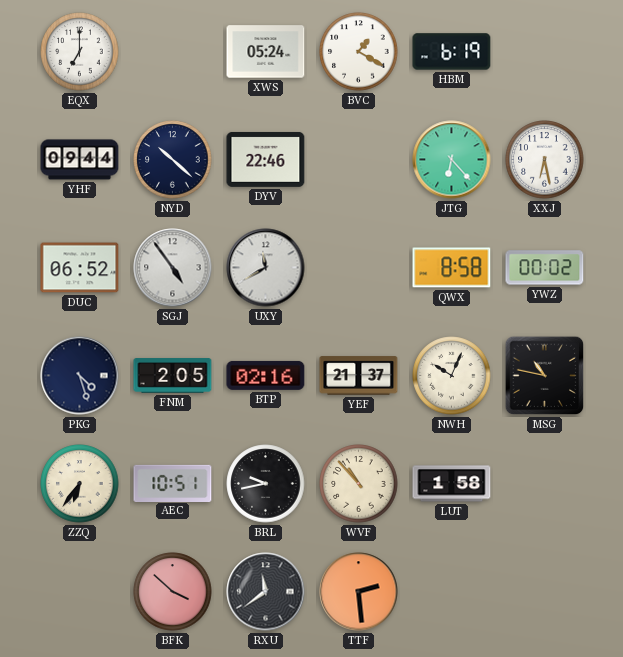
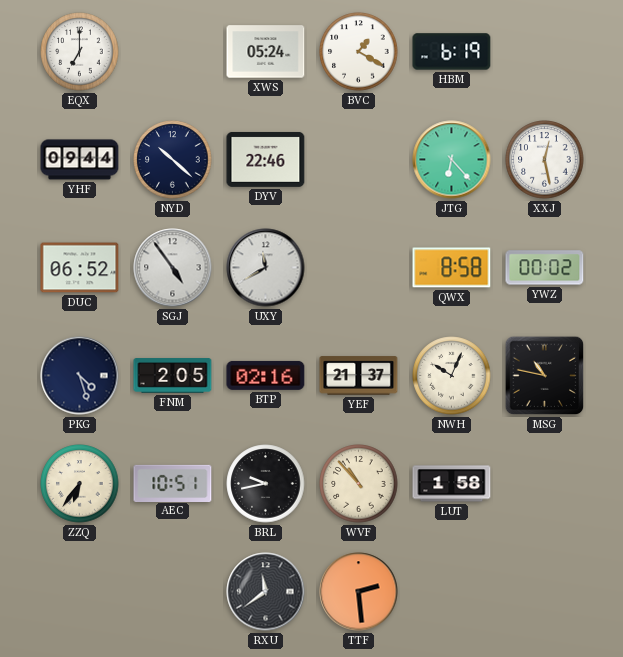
XXJ: 6:28 -> 12:28
BFK: 3:52 -> none
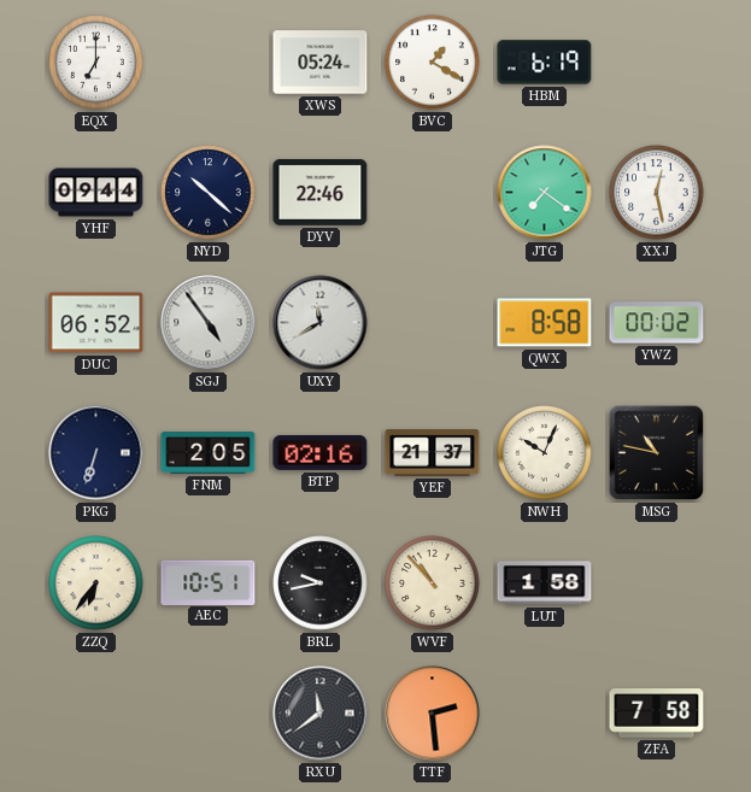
JTG: 6:23 -> 7:21
PKG: 4:27 -> 6:33
ZFA: none -> 7:58
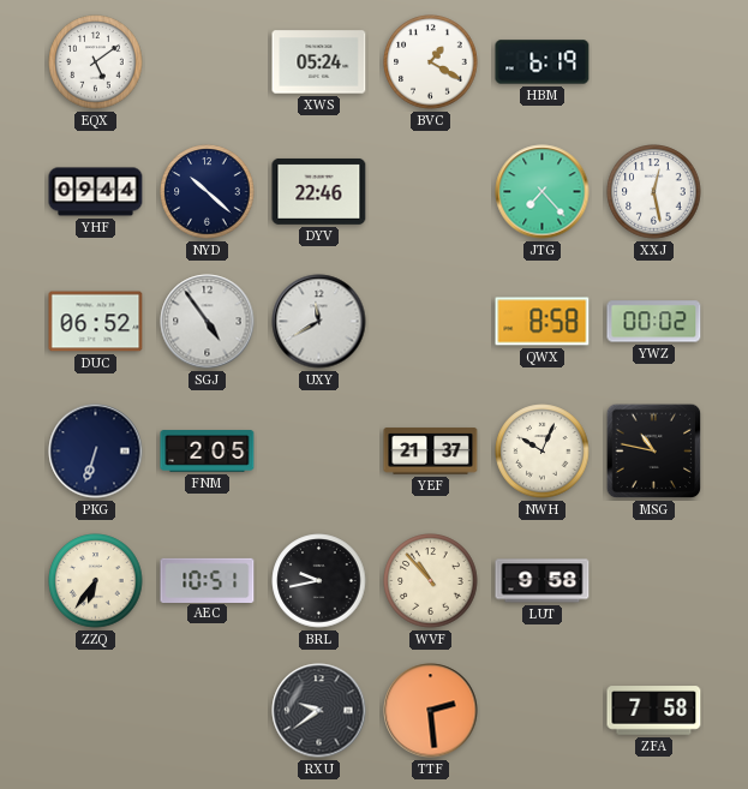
EQX: 7:00 -> 5:09
JTG: 7:21 -> 7:23
BTP: 02:16 -> none
LUT: 1:58 -> 9:58
RXU: 11:39 -> 9:39
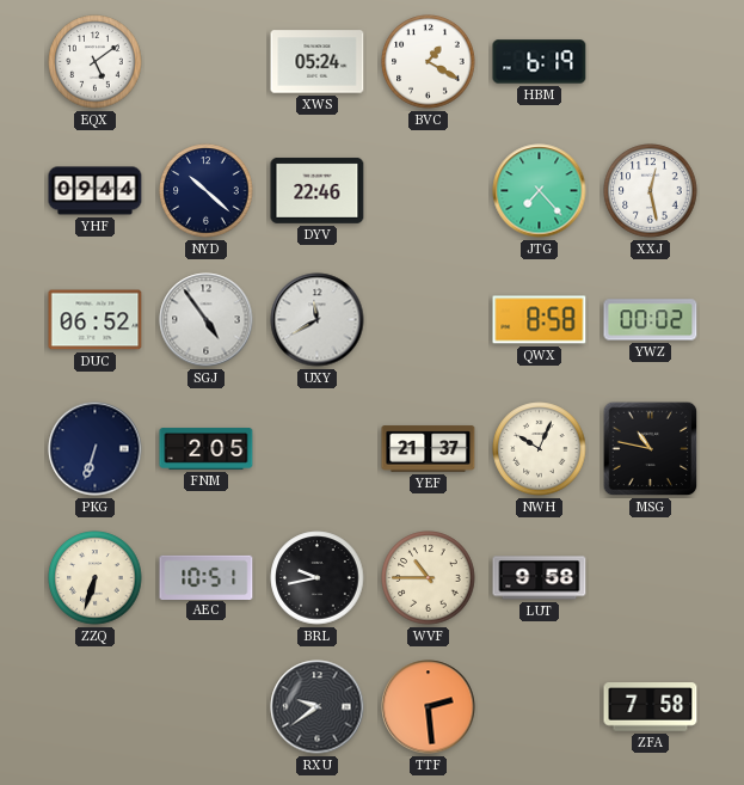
ZZQ: 6:36 -> 6:33
WVF: 10:53 -> 10:45
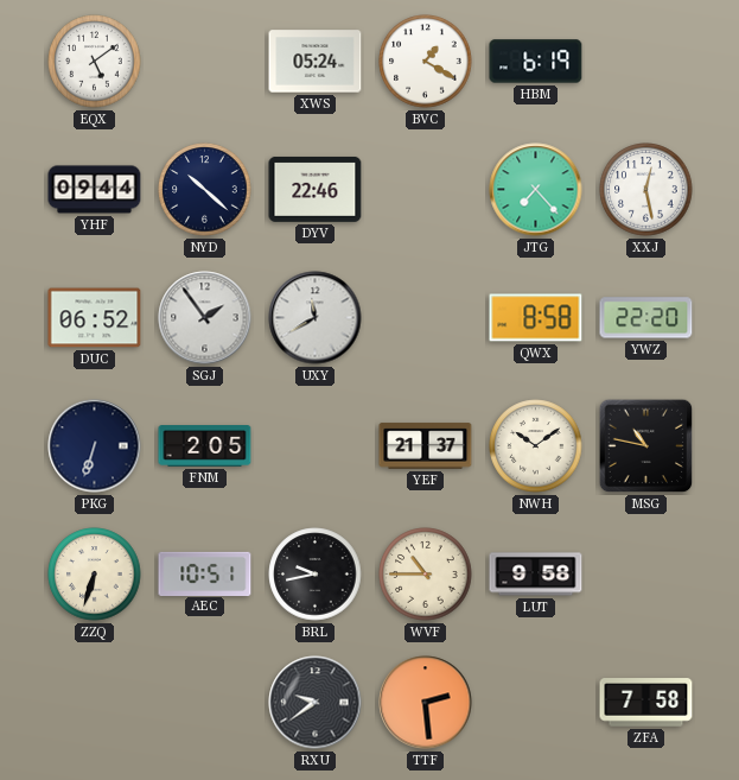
SGJ: 4:54 -> 1:54
YWZ: 00:02 -> 22:20
NWH: 10:04 -> 10:09
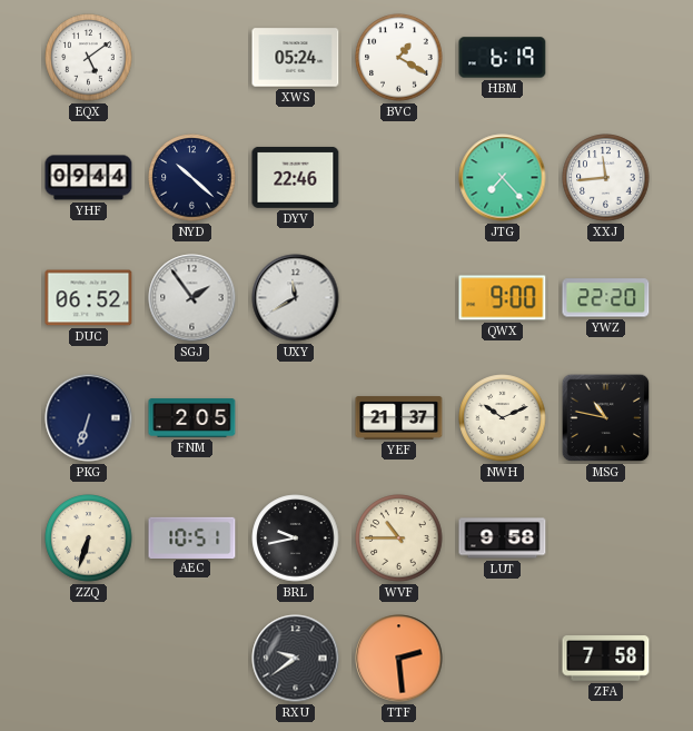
XXJ: 12:28 -> 11:44
QWX: 8:58 -> 9:00
NWH: 10:09 -> 10:11
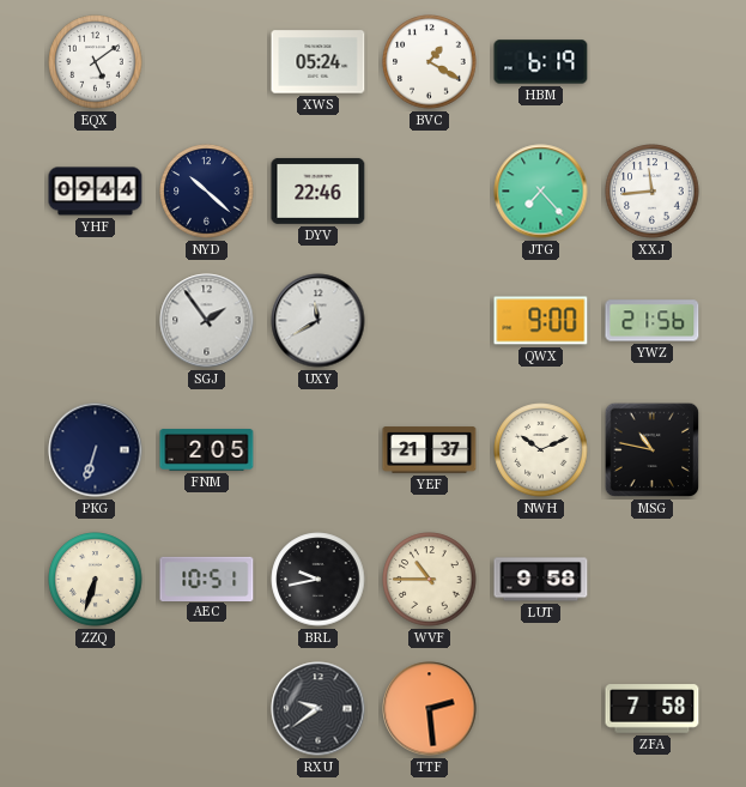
DUC: 06:52 -> none
YWZ: 22:20 -> 21:56
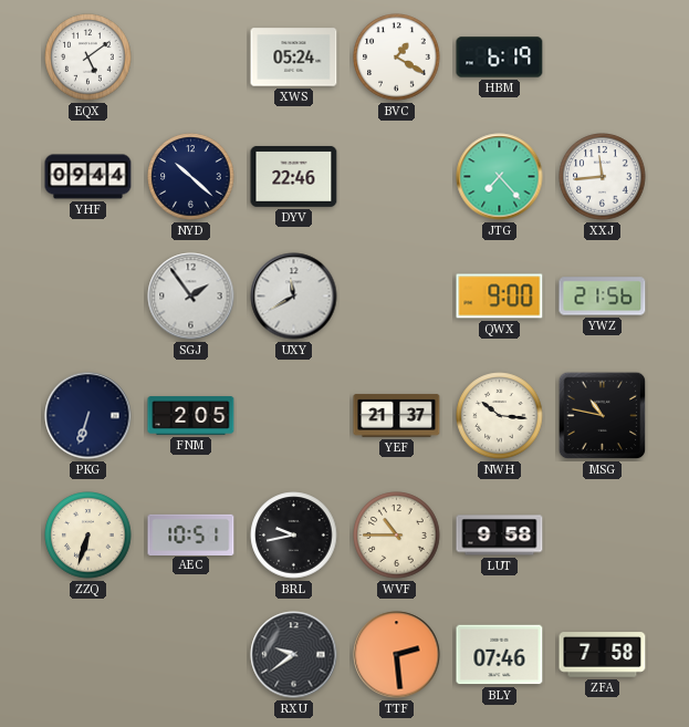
NWH: 10:11 -> 10:16
BLY: none -> 07:46
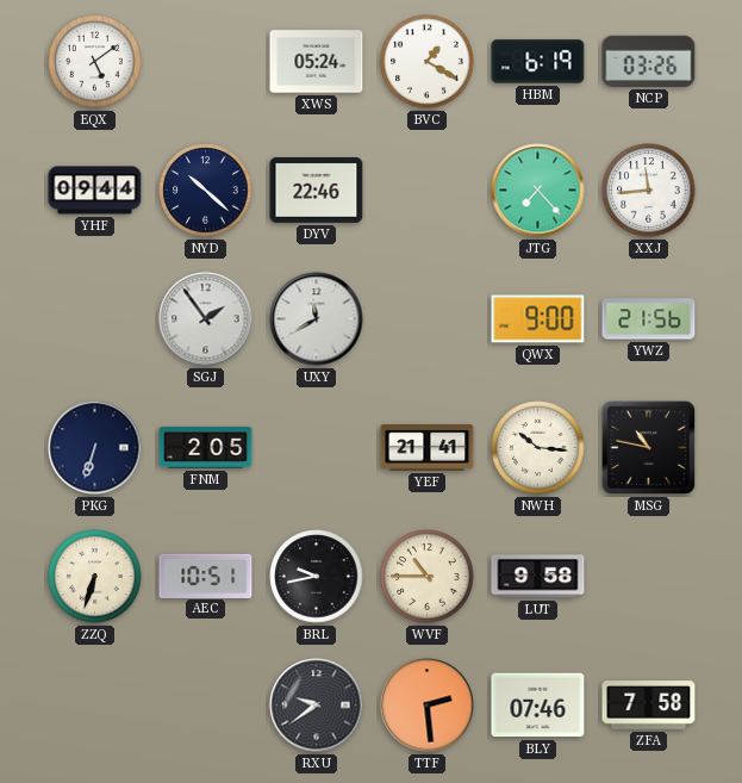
NCP: none -> 03:26
YEF: 21:37 -> 21:41
